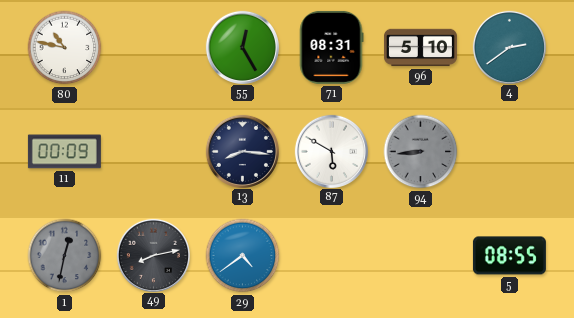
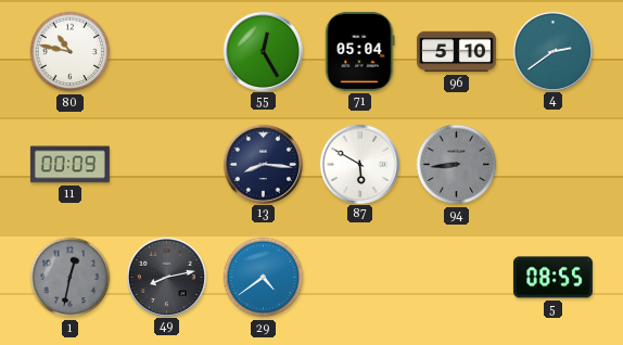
71: 08:31 -> 05:04
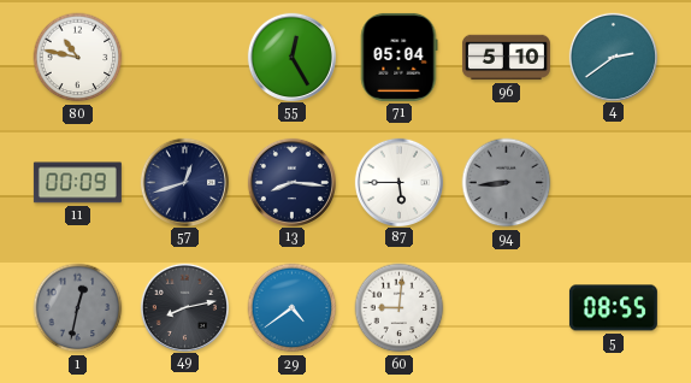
57: none -> 12:42
87: 5:50 -> 5:45
60: none -> 9:01
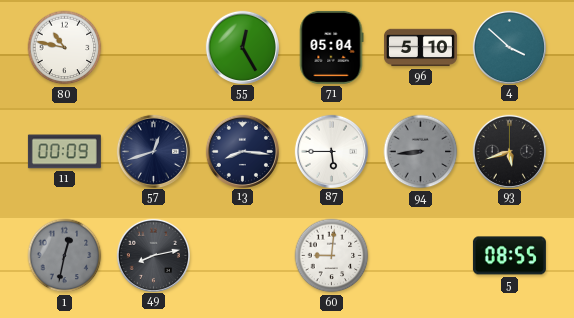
4: 2:39 -> 3:52
93: none -> 5:42
29: 4:39 -> none
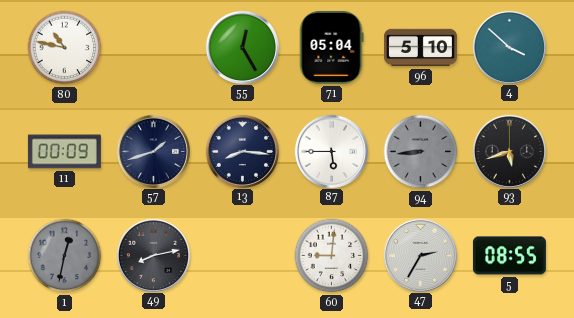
57: 12:42 -> 1:42
47: none -> 2:35
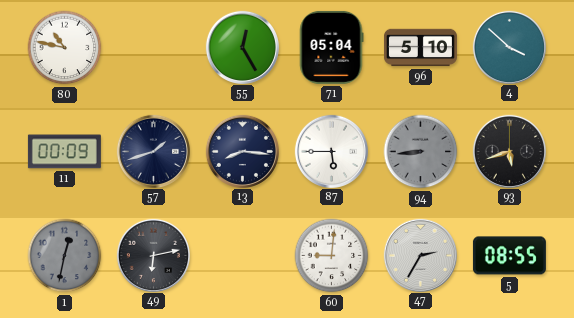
49: 8:13 -> 6:13
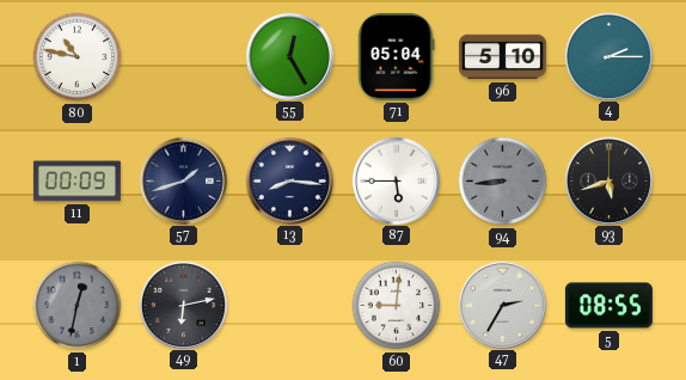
4: 3:52 -> 2:15
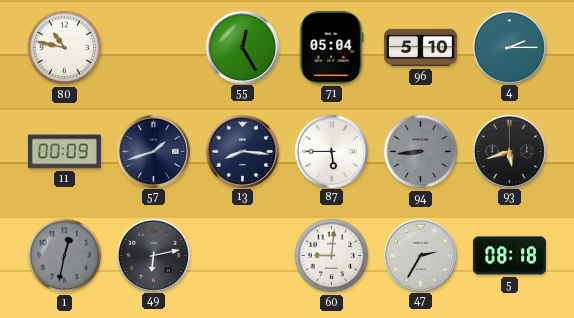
5: 08:55 -> 08:18
